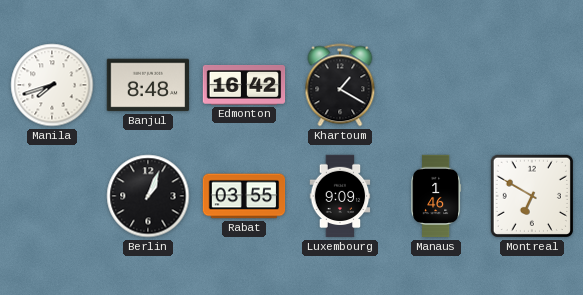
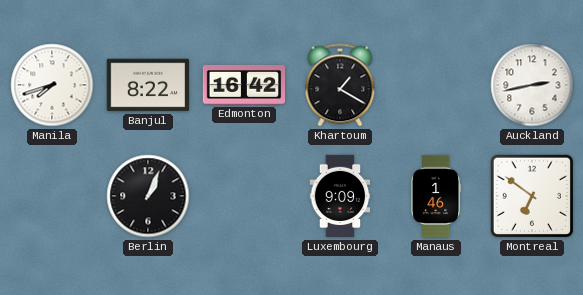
Banjul: 8:48 -> 8:22
Auckland: none -> 2:43
Rabat: 03:55 -> none
Montreal: 6:50 -> 6:51
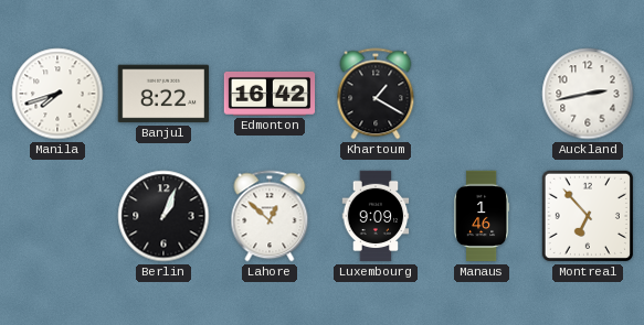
Lahore: none -> 12:52
Montreal: 6:51 -> 6:53
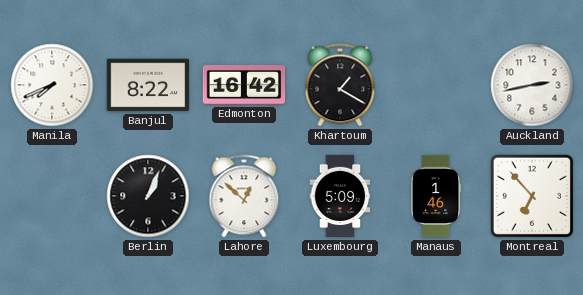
Manila: 7:42 -> 7:41
Luxembourg: 9:09 -> 5:09
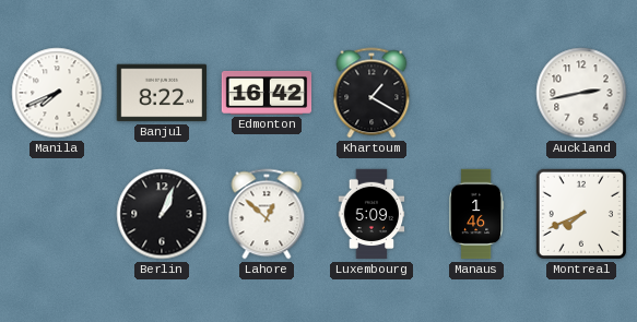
Montreal: 6:53 -> 7:41
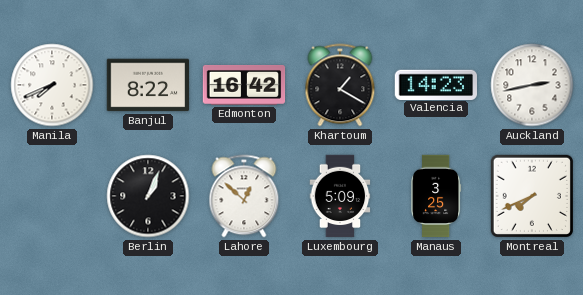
Valencia: none -> 14:23
Manaus: 1:46 -> 3:25
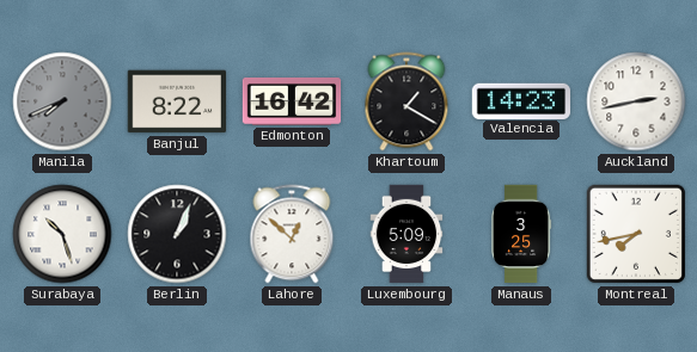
Manila dial: white -> grey
Surabaya: none -> 10:27
Montreal: 7:41 -> 7:43
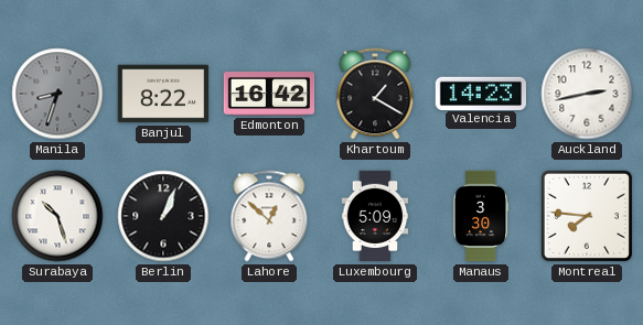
Manila: 7:41 -> 8:33
Manaus: 3:25 -> 3:30
Montreal: 7:43 -> 7:46
